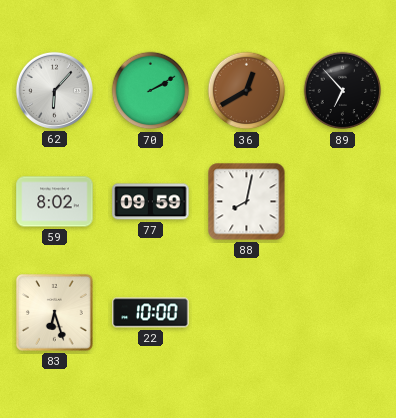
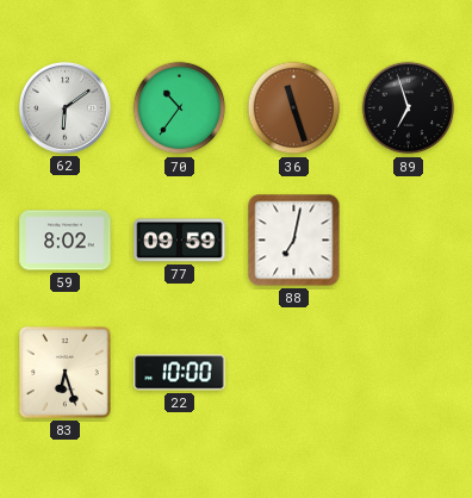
62: 6:07 -> 6:09
70: 2:10 -> 10:36
36: 12:40 -> 11:27
89: 6:53 -> 6:57
88: 8:02 -> 7:02
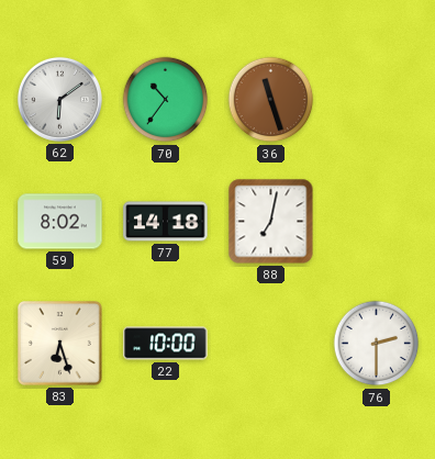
89: 6:57 -> none
77: 09:59 -> 14:18
76: none -> 2:30
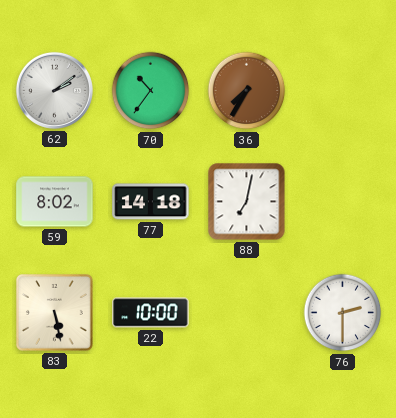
62: 6:09 -> 2:09
36: 11:27 -> 7:35
83: 6:27 -> 5:28
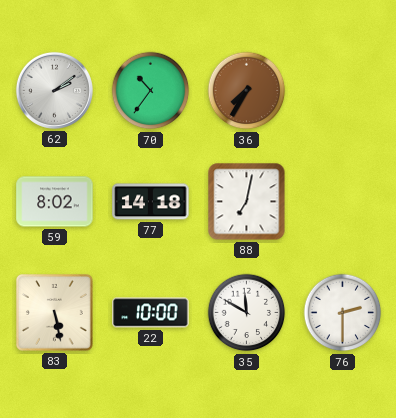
35: none -> 11:50
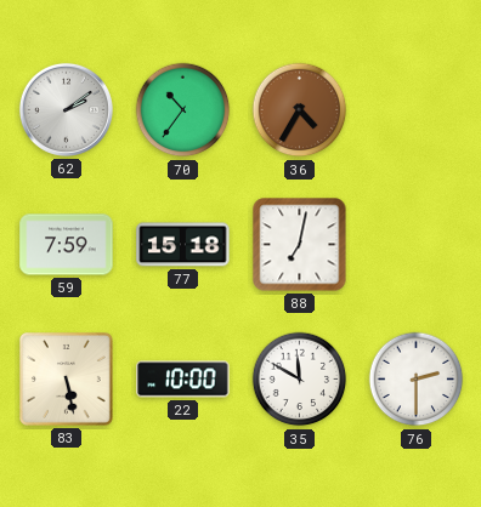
36: 7:35 -> 4:35
59: 8:02 -> 7:59
77: 14:18 -> 15:18
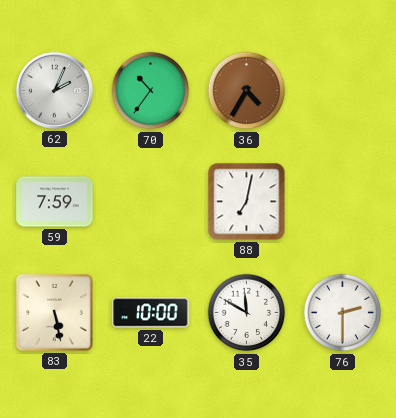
62: 2:09 -> 2:04
77: 15:18 -> none
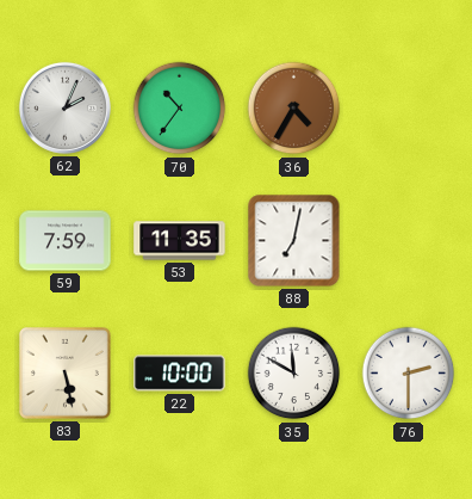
53: none -> 11:35
